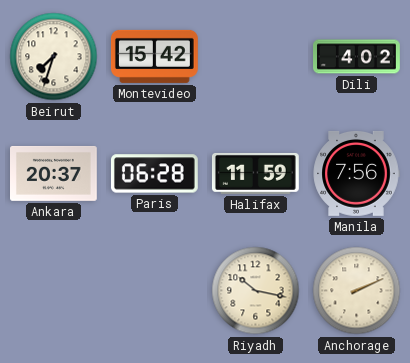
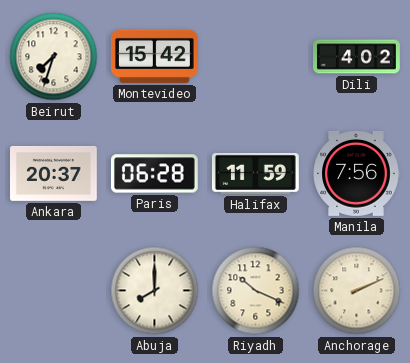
Abuja: none -> 8:00
Riyadh: 10:17 -> 10:19
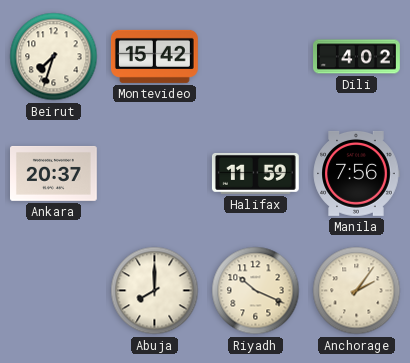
Paris: 06:28 -> none
Anchorage: 2:11 -> 2:06
